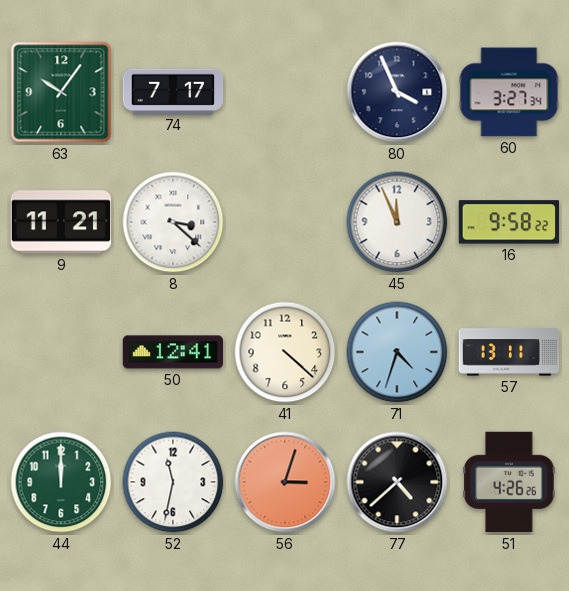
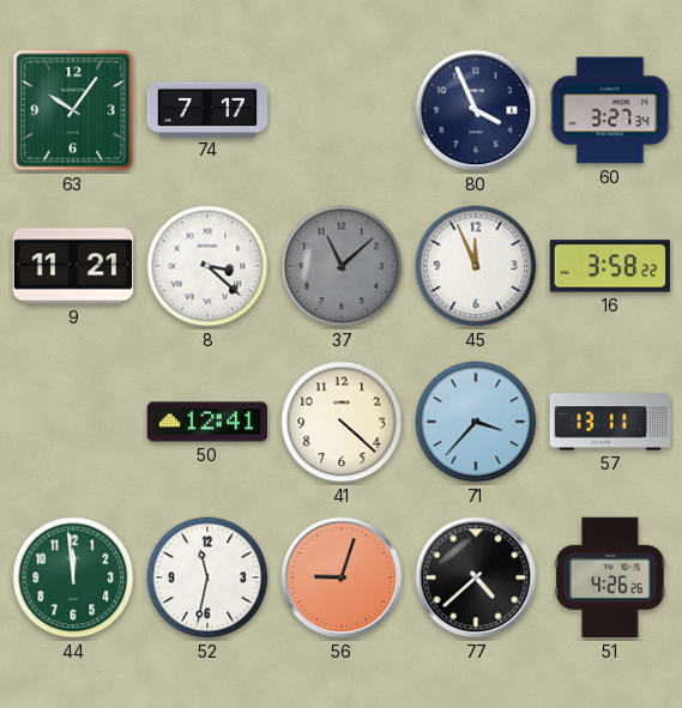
37: none -> 11:08
16: 9:58 -> 3:58
71: 4:33 -> 3:37
44: 12:00 -> 11:59
56: 3:03 -> 9:03
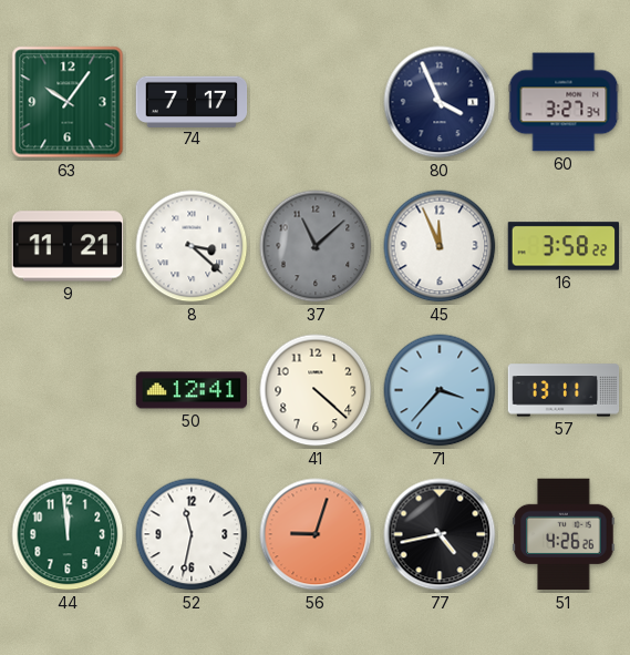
77: 4:38 -> 4:43
